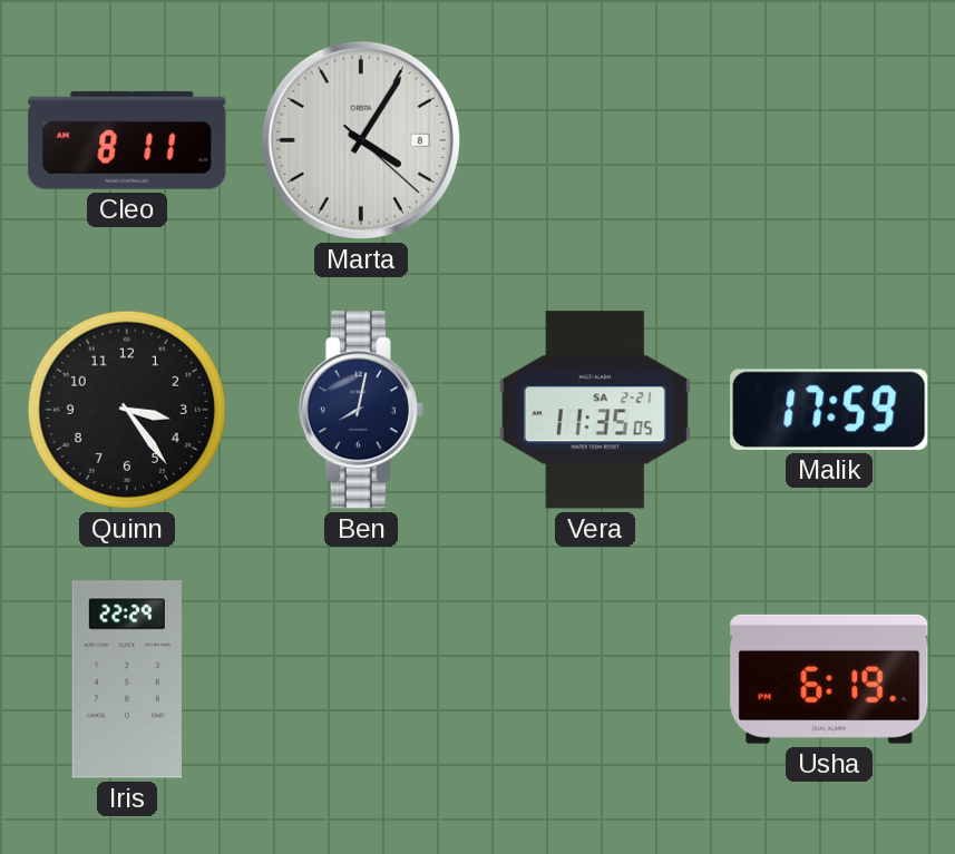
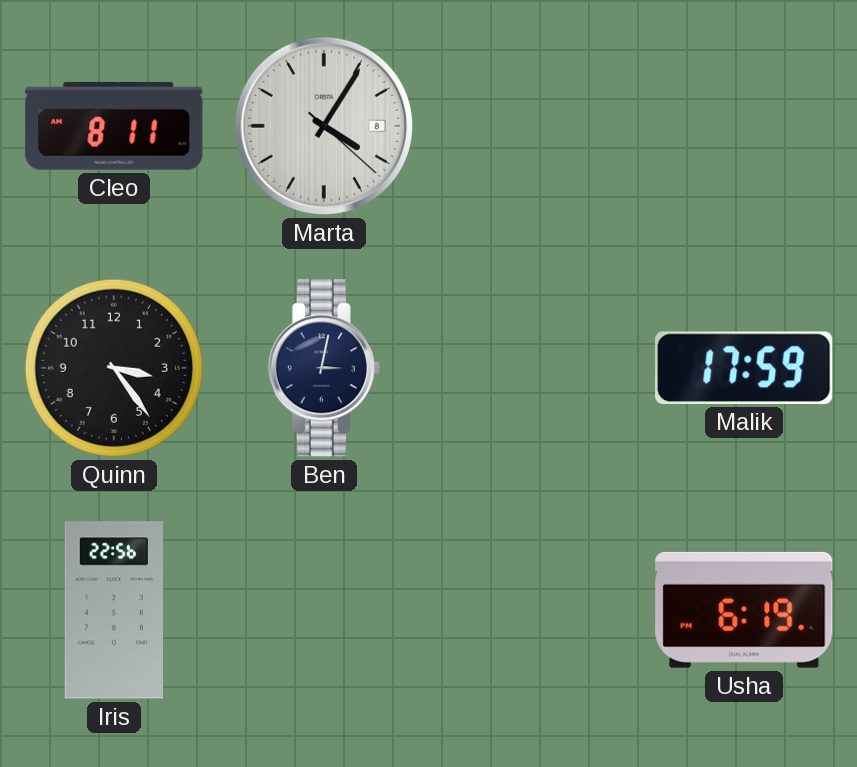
Ben: 8:02 -> 3:02
Vera: 11:35 -> none
Iris: 22:29 -> 22:56
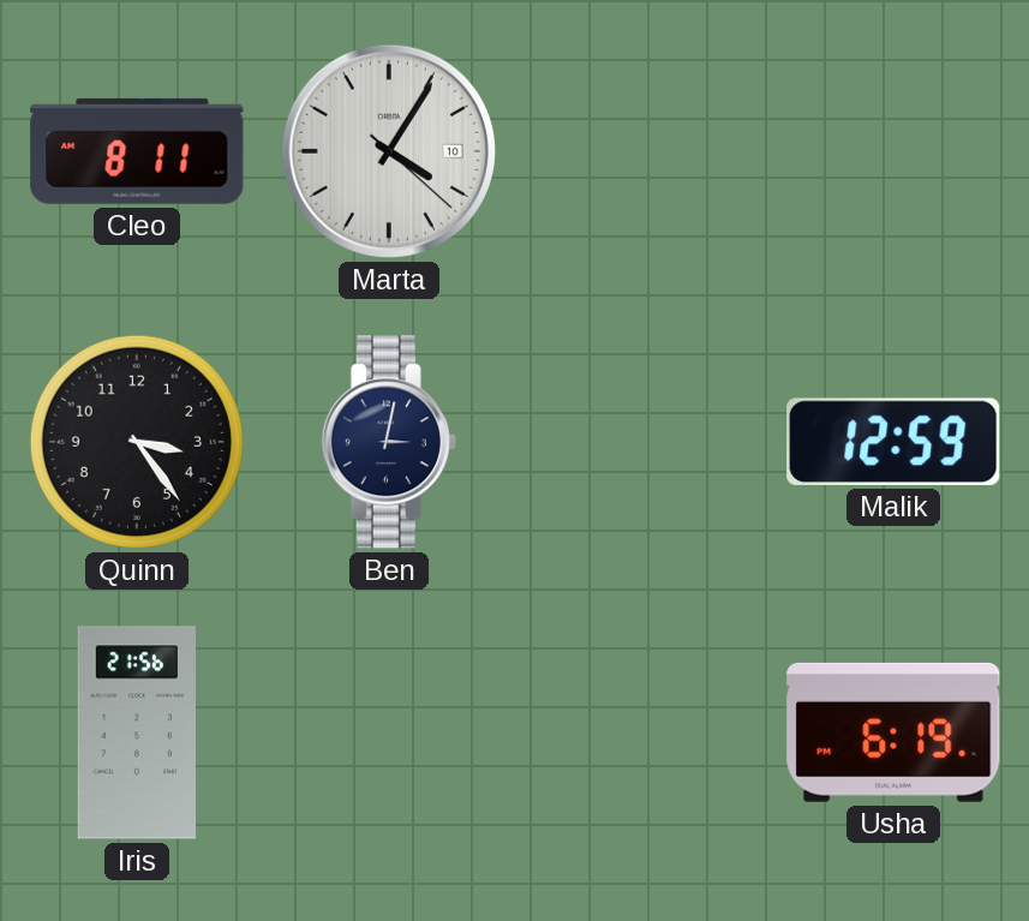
Marta date: 8 -> 10
Malik: 17:59 -> 12:59
Iris: 22:56 -> 21:56
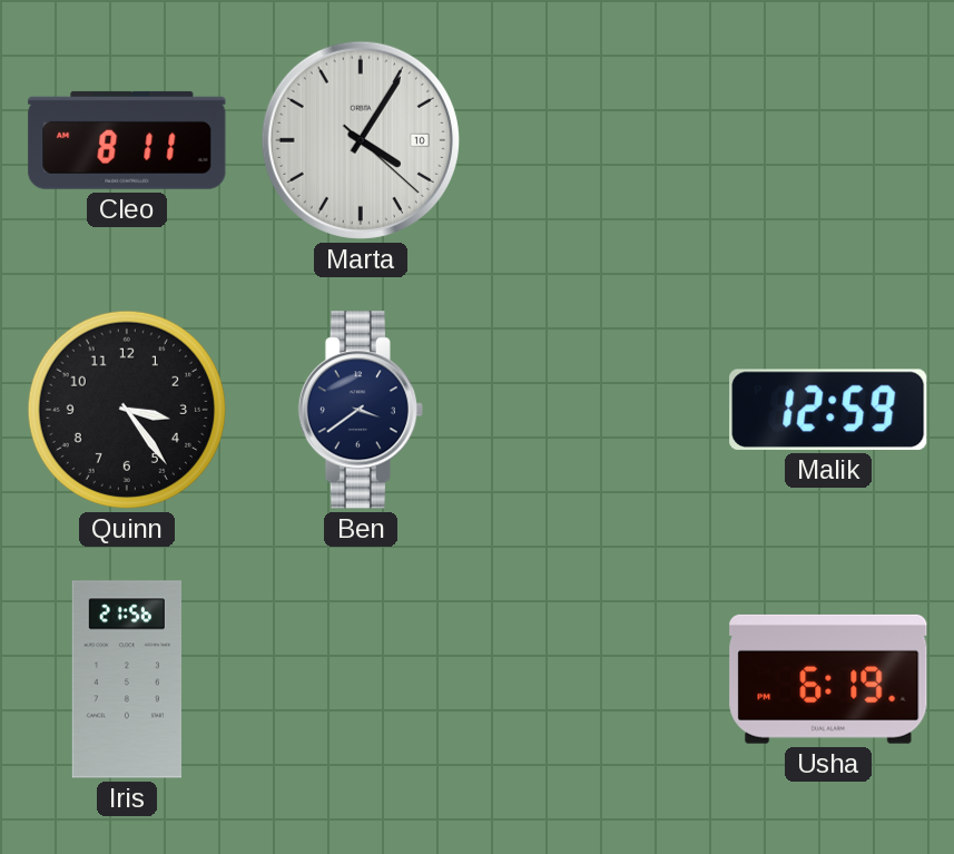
Ben: 3:02 -> 3:39
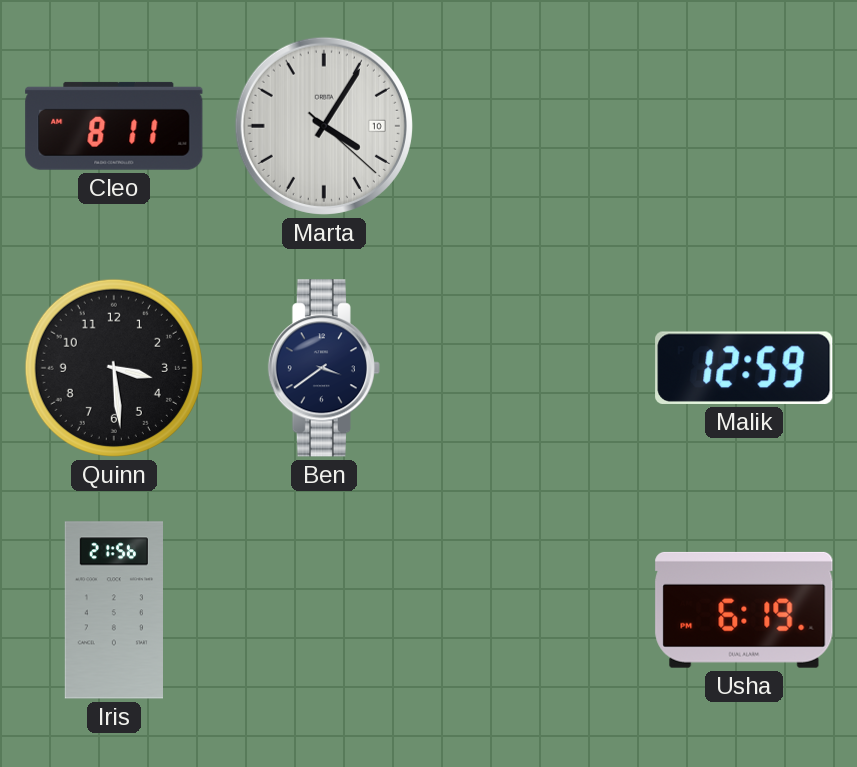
Quinn: 3:24 -> 3:29
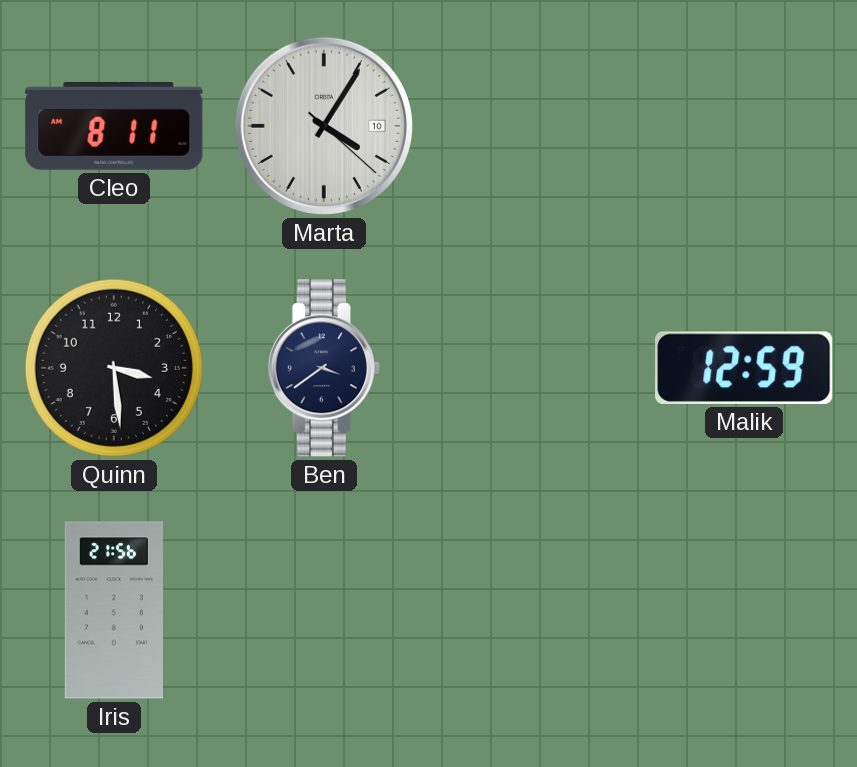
Usha: 6:19 -> none
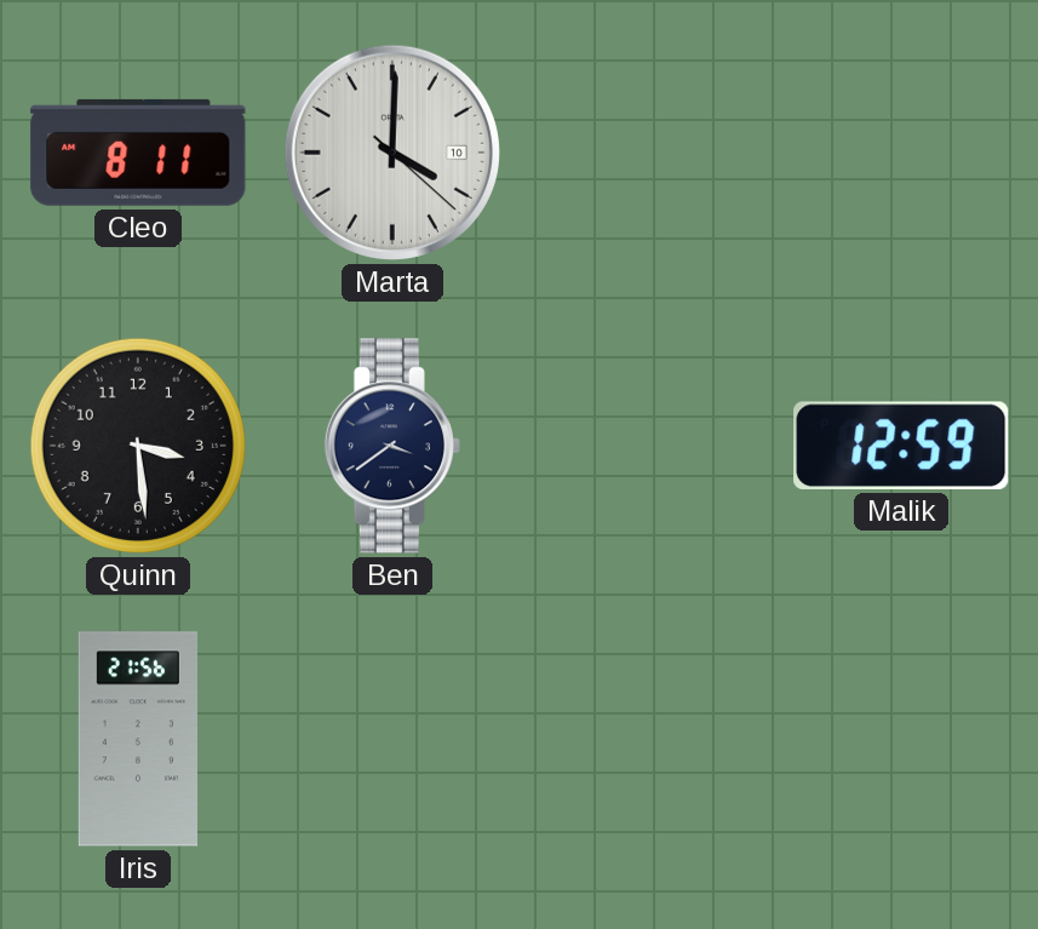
Marta: 4:05 -> 4:00
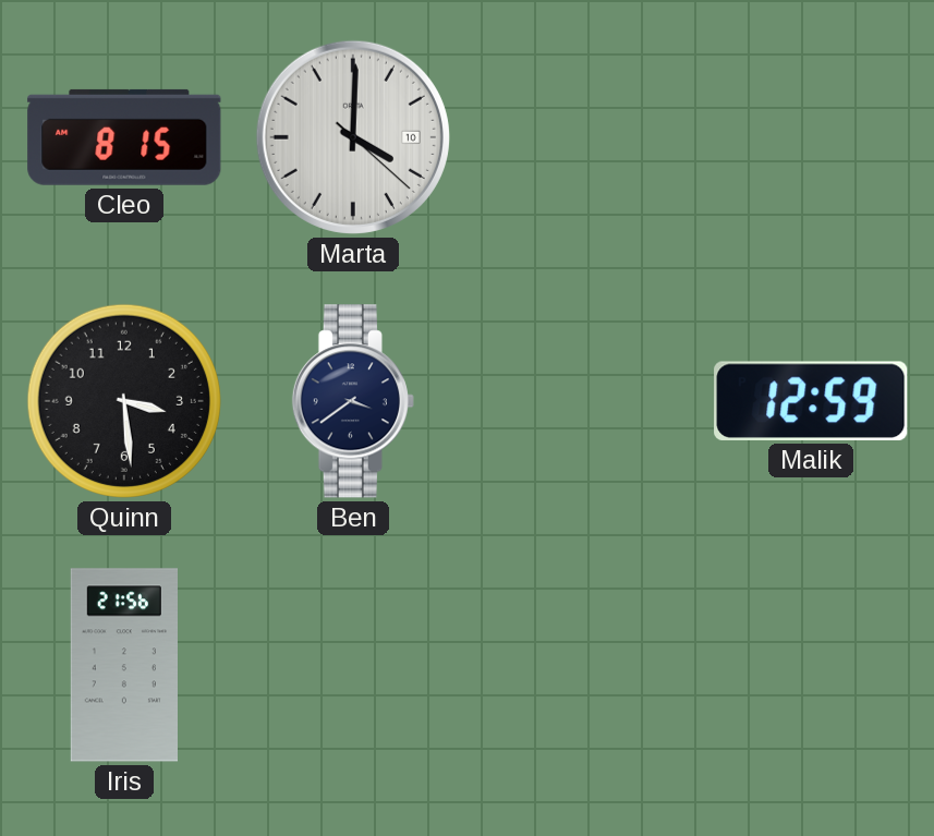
Cleo: 8:11 -> 8:15
